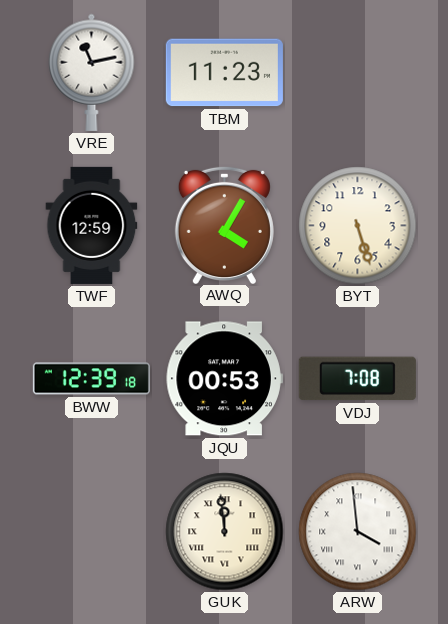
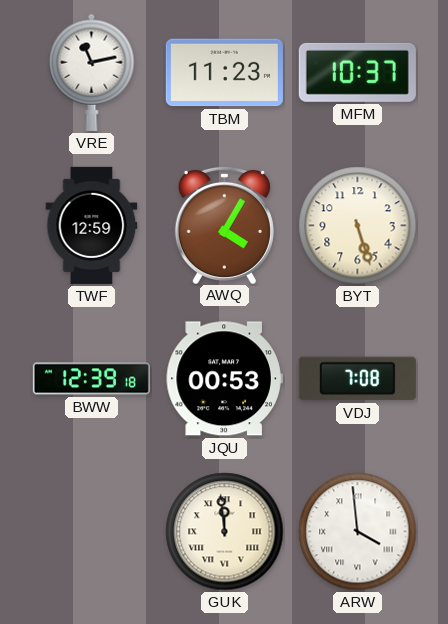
MFM: none -> 10:37
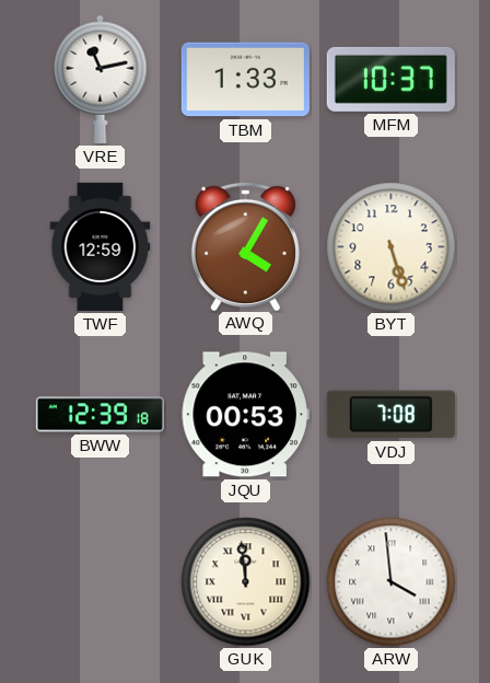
TBM: 11:23 -> 1:33
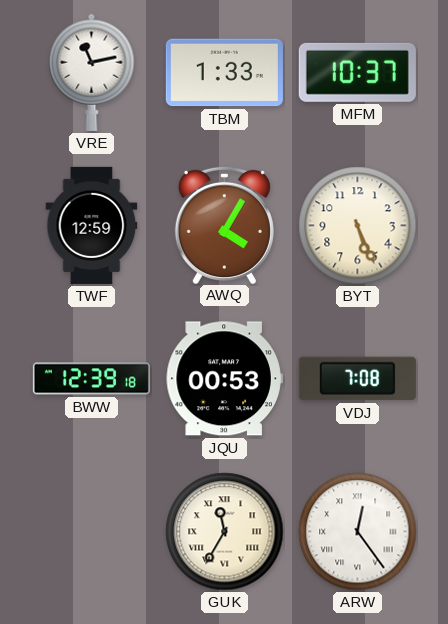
BYT: 5:27 -> 5:26
GUK: 11:59 -> 11:35
ARW: 3:59 -> 12:24
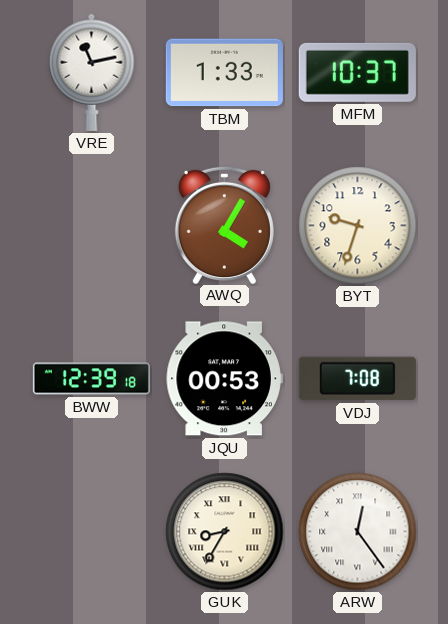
TWF: 12:59 -> none
BYT: 5:26 -> 9:33
GUK: 11:35 -> 8:35
